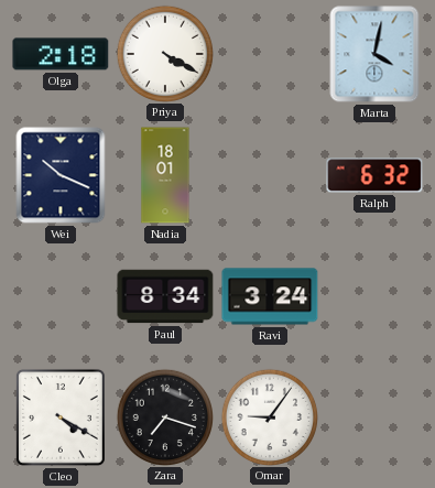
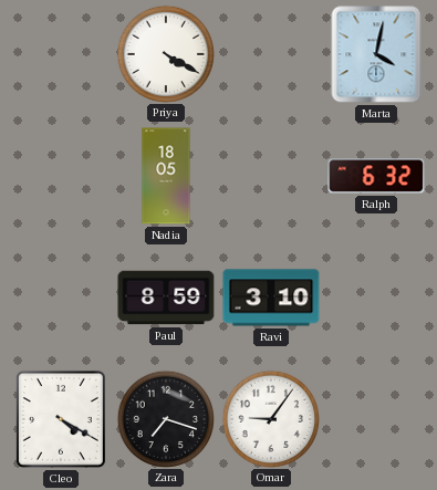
Olga: 2:18 -> none
Wei: 10:19 -> none
Nadia: 18:01 -> 18:05
Paul: 8:34 -> 8:59
Ravi: 3:24 -> 3:10
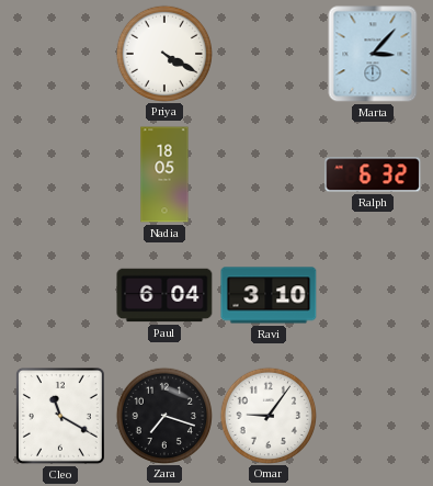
Marta: 4:02 -> 3:07
Paul: 8:59 -> 6:04
Cleo: 4:20 -> 11:20
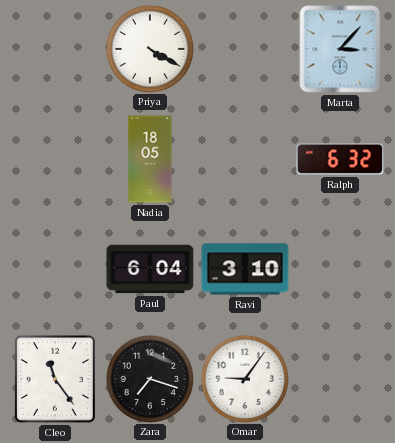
Cleo: 11:20 -> 11:24
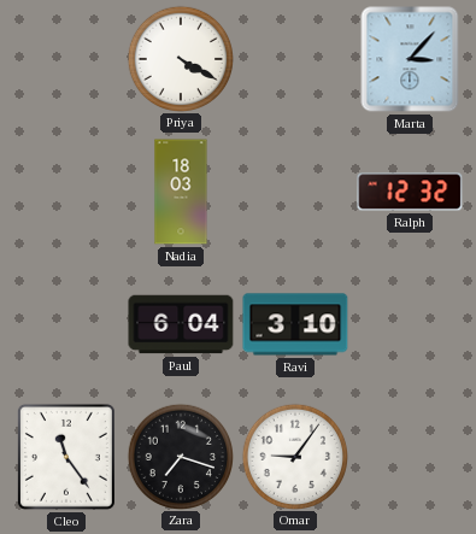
Nadia: 18:05 -> 18:03
Ralph: 6:32 -> 12:32
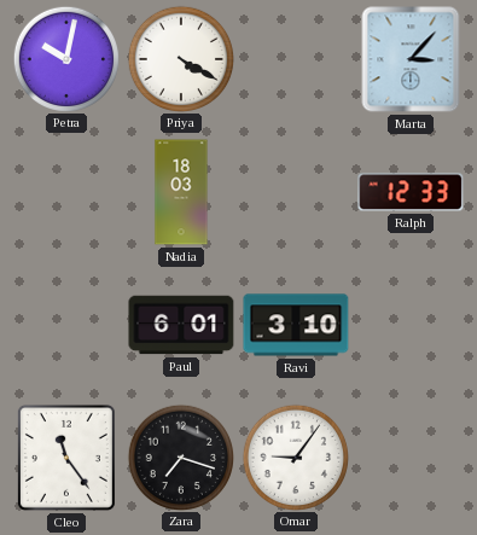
Petra: none -> 10:02
Ralph: 12:32 -> 12:33
Paul: 6:04 -> 6:01
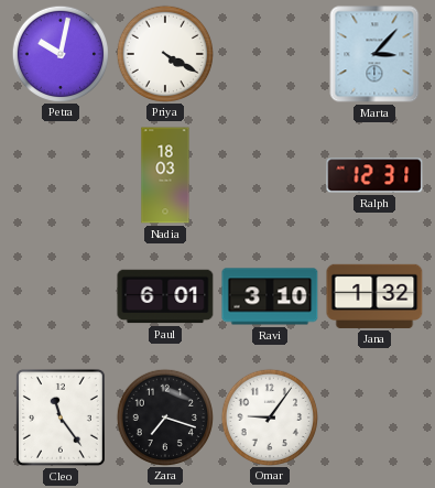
Ralph: 12:33 -> 12:31
Jana: none -> 1:32
